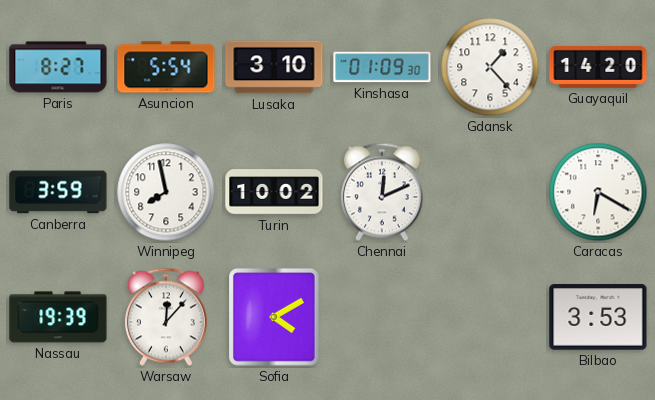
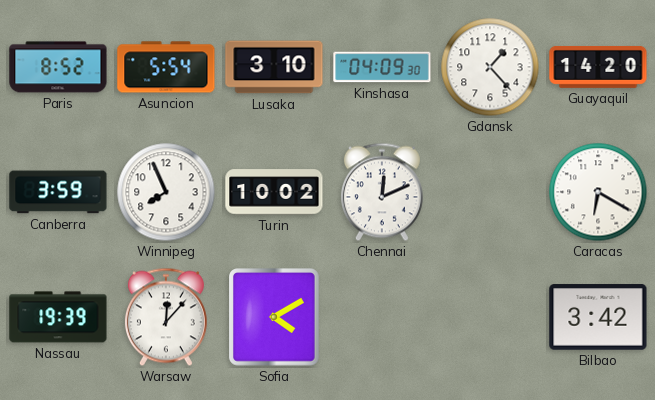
Paris: 8:27 -> 8:52
Kinshasa: 01:09 -> 04:09
Winnipeg: 7:58 -> 7:56
Bilbao: 3:53 -> 3:42
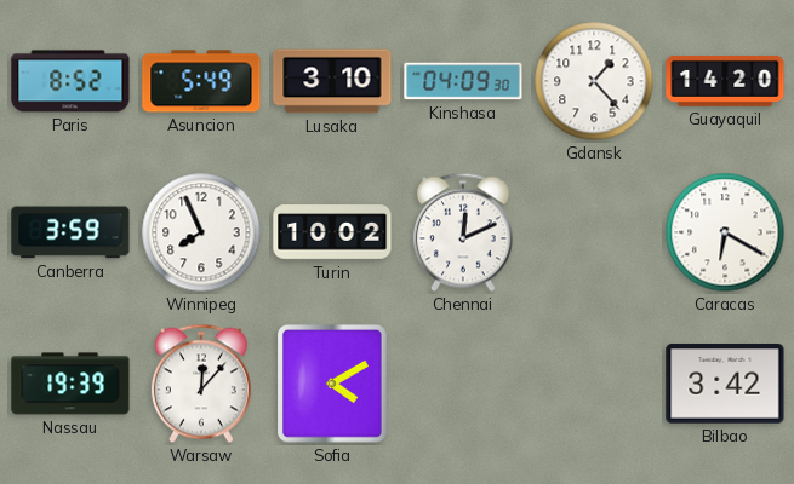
Asuncion: 5:54 -> 5:49
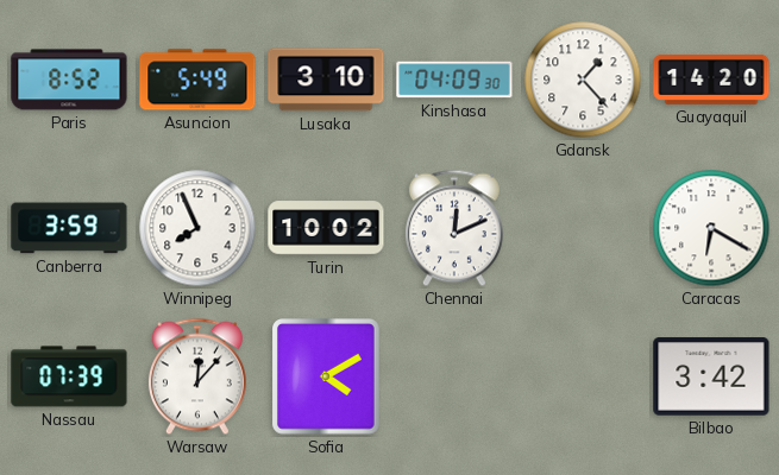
Nassau: 19:39 -> 07:39
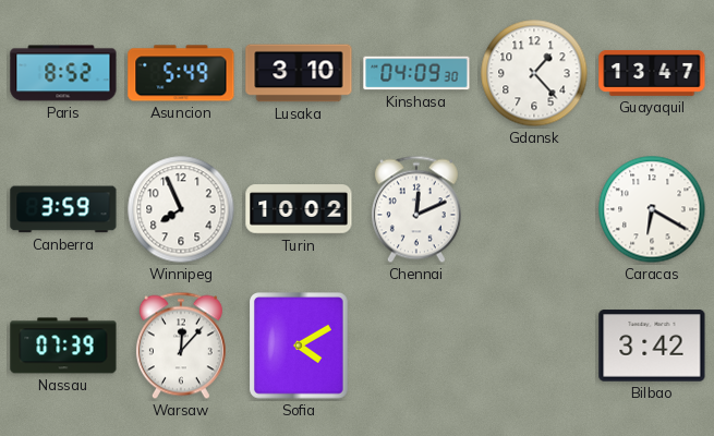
Guayaquil: 14:20 -> 13:47
